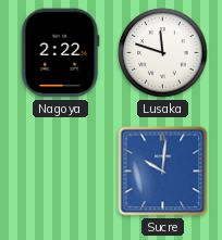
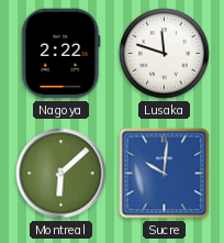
Montreal: none -> 6:08
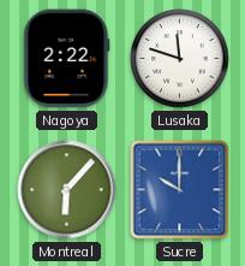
Montreal: 6:08 -> 6:07
Sucre: 10:01 -> 10:00
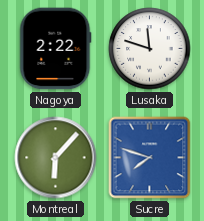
Sucre: 10:00 -> 7:48
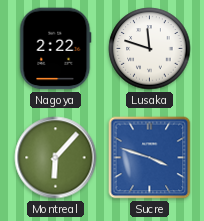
Sucre: 7:48 -> 3:48
